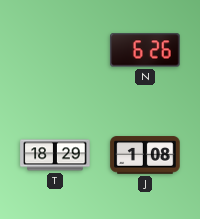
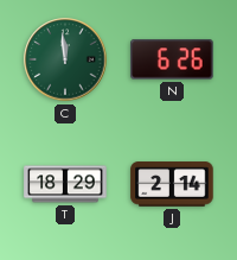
C: none -> 11:59
J: 1:08 -> 2:14
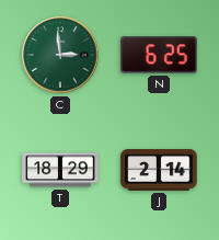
C: 11:59 -> 2:59
N: 6:26 -> 6:25
